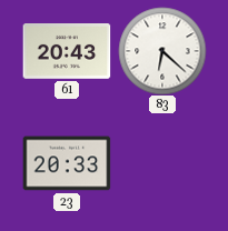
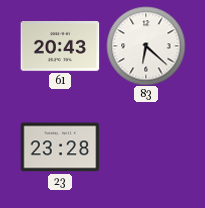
23: 20:33 -> 23:28
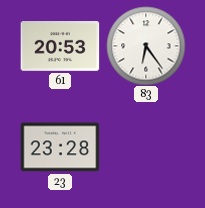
61: 20:43 -> 20:53
83: 6:22 -> 6:24
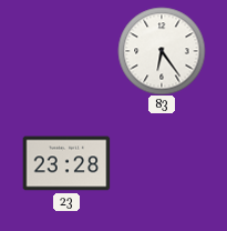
61: 20:53 -> none
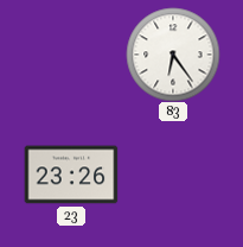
23: 23:28 -> 23:26
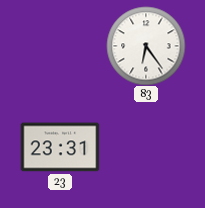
23: 23:26 -> 23:31
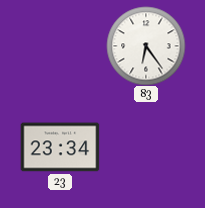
23: 23:31 -> 23:34
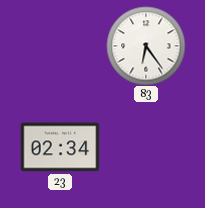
23: 23:34 -> 02:34
